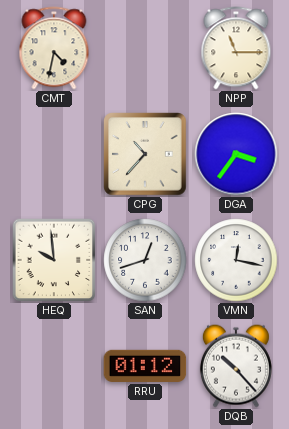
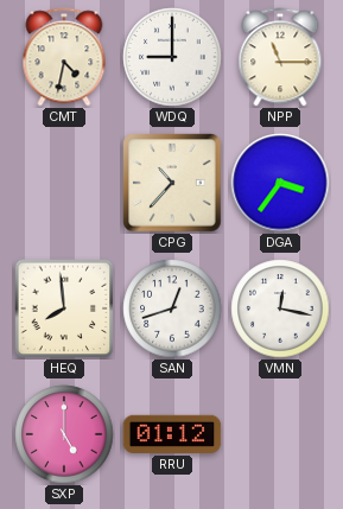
WDQ: none -> 9:00
HEQ: 9:59 -> 7:59
SXP: none -> 5:00
DQB: 10:23 -> none
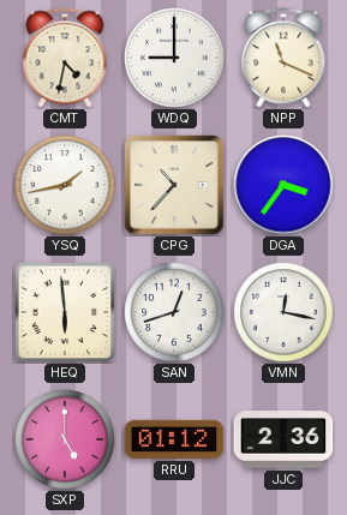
NPP: 11:15 -> 11:19
YSQ: none -> 1:43
HEQ: 7:59 -> 5:59
JJC: none -> 2:36
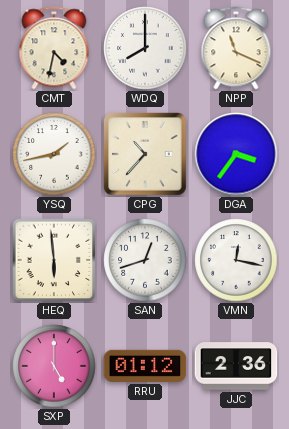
WDQ: 9:00 -> 8:00
